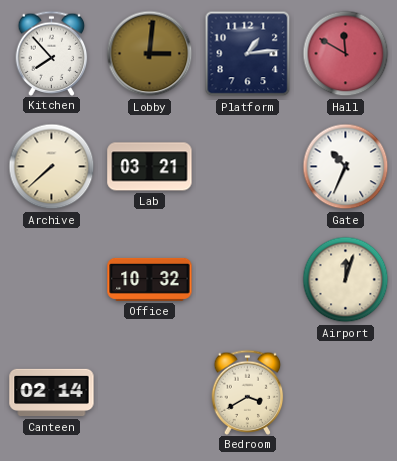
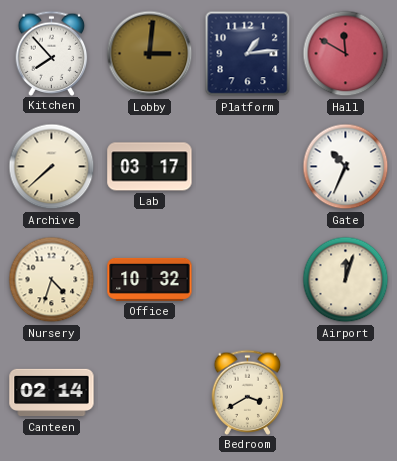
Lab: 03:21 -> 03:17
Nursery: none -> 4:33
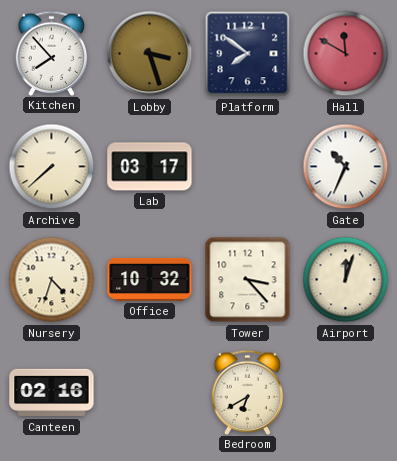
Lobby: 3:01 -> 3:27
Platform: 1:14 -> 7:51
Tower: none -> 3:23
Canteen: 02:14 -> 02:16
Bedroom: 3:40 -> 6:40
